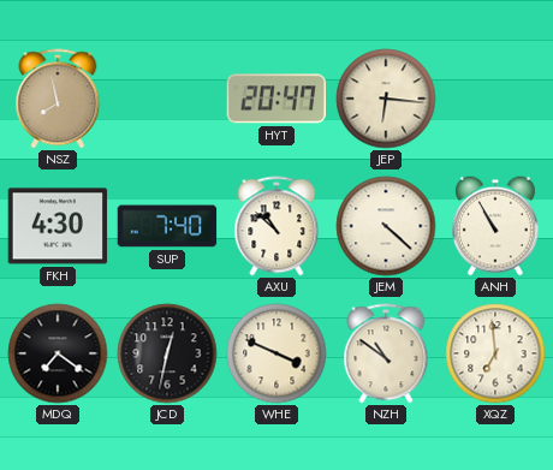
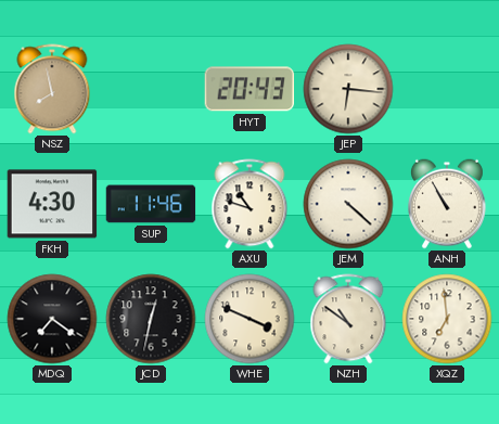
HYT: 20:47 -> 20:43
SUP: 7:40 -> 11:46
AXU: 10:52 -> 10:48
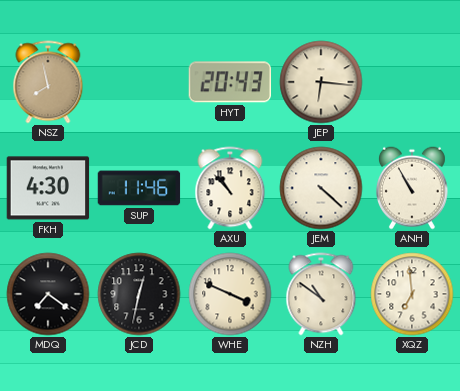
AXU: 10:48 -> 10:53
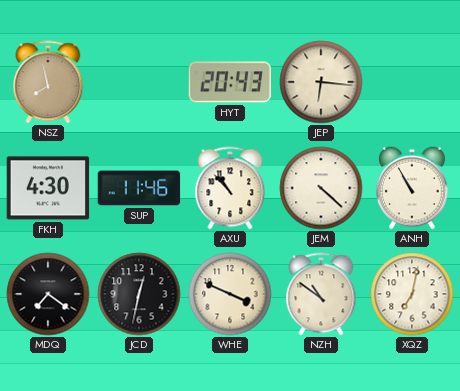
XQZ: 6:59 -> 7:02
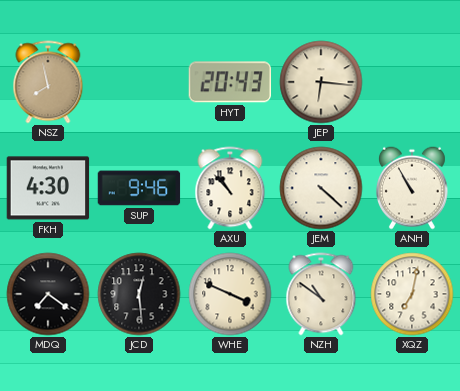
SUP: 11:46 -> 9:46
JCD: 12:32 -> 12:29
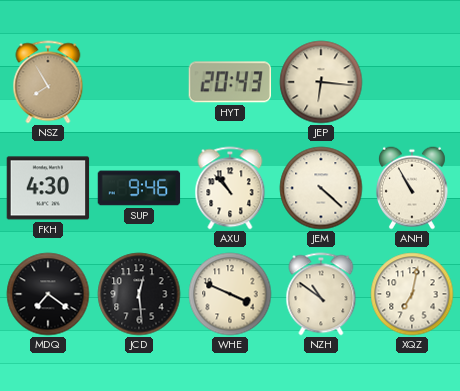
NSZ: 7:58 -> 7:55
